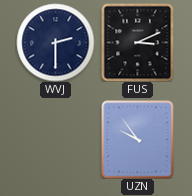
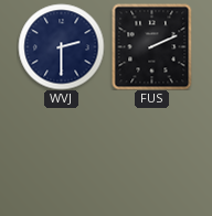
FUS: 3:11 -> 2:11
UZN: 9:54 -> none
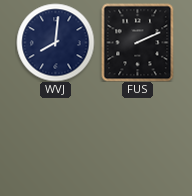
WVJ: 2:30 -> 8:01
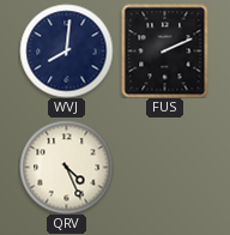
QRV: none -> 4:26
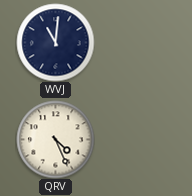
WVJ: 8:01 -> 11:01
FUS: 2:11 -> none
